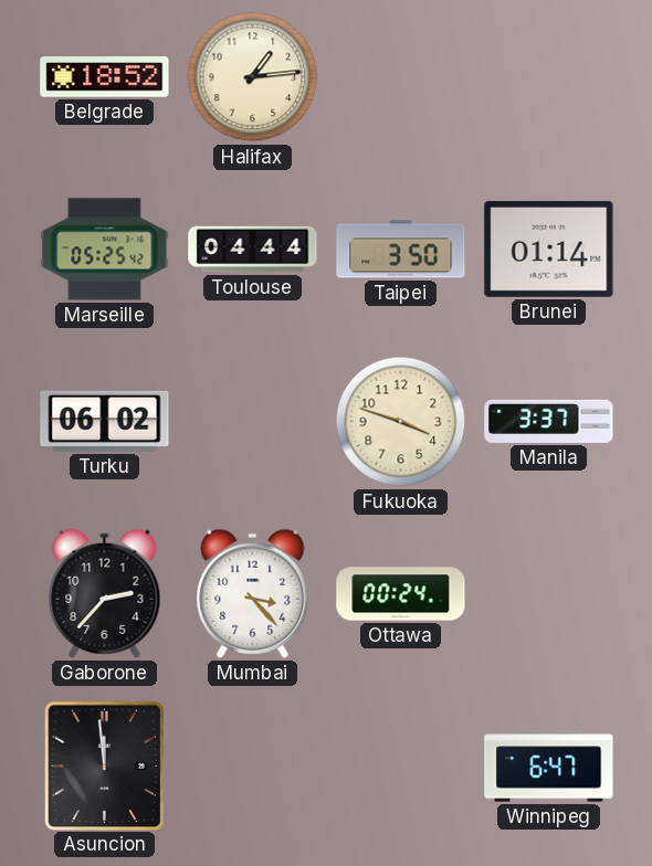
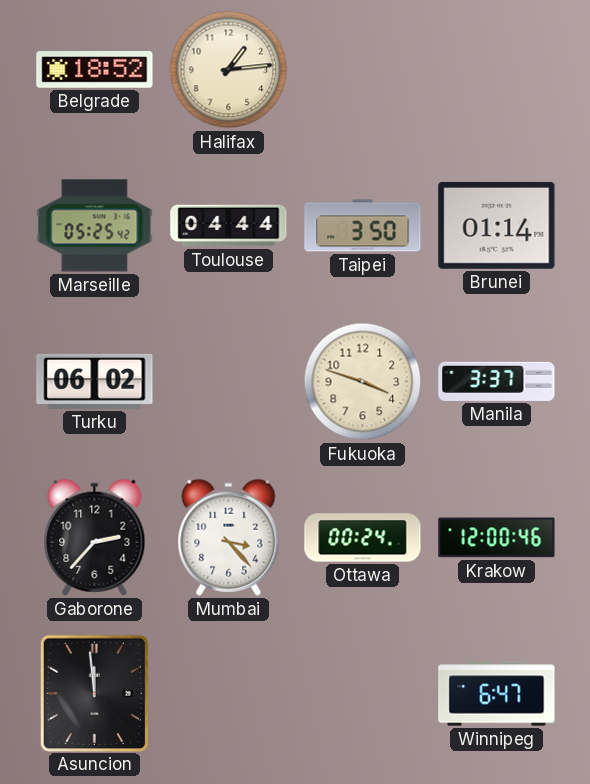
Krakow: none -> 12:00
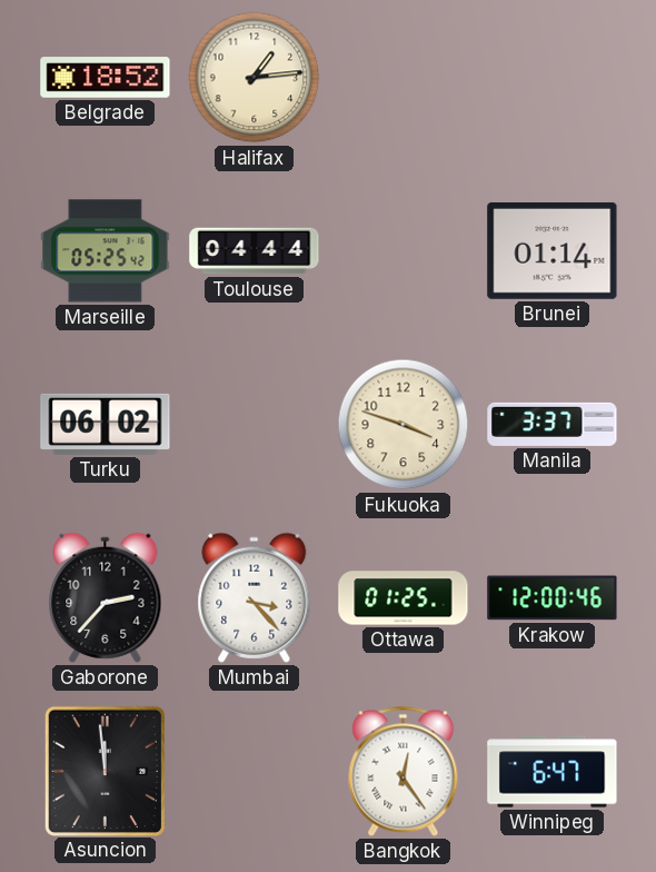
Taipei: 3:50 -> none
Ottawa: 00:24 -> 01:25
Bangkok: none -> 12:24
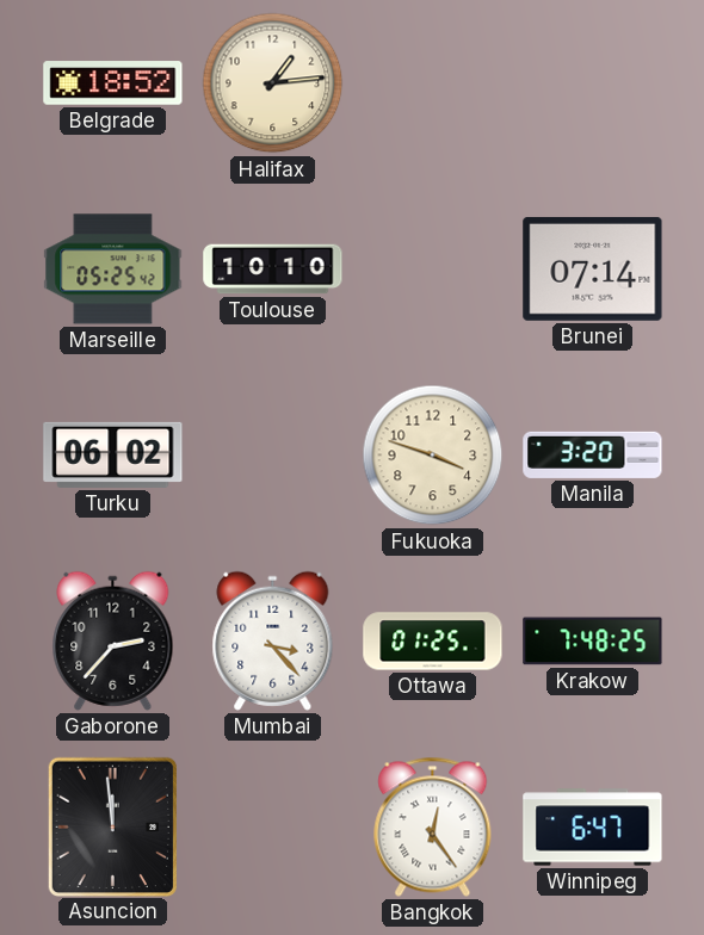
Toulouse: 04:44 -> 10:10
Brunei: 01:14 -> 07:14
Manila: 3:37 -> 3:20
Krakow: 12:00 -> 7:48
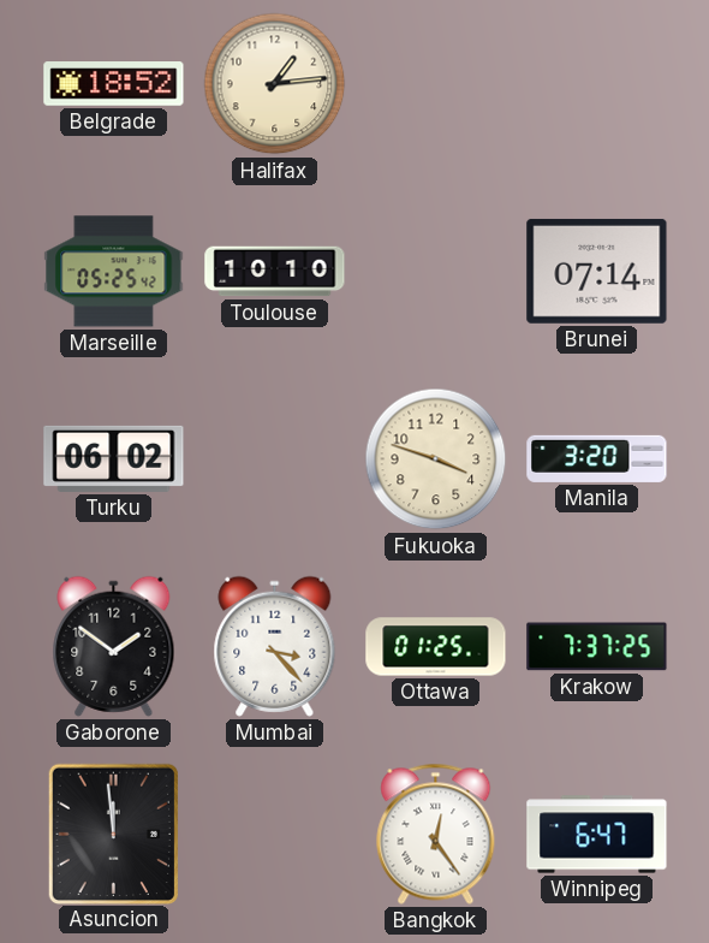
Gaborone: 2:37 -> 1:51
Krakow: 7:48 -> 7:37
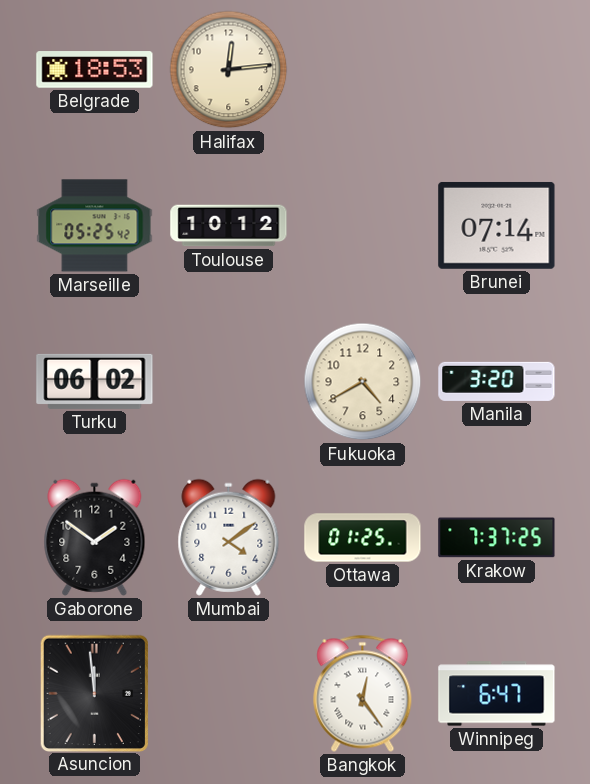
Belgrade: 18:52 -> 18:53
Halifax: 1:14 -> 12:14
Toulouse: 10:10 -> 10:12
Fukuoka: 3:48 -> 4:40
Mumbai: 3:23 -> 4:09
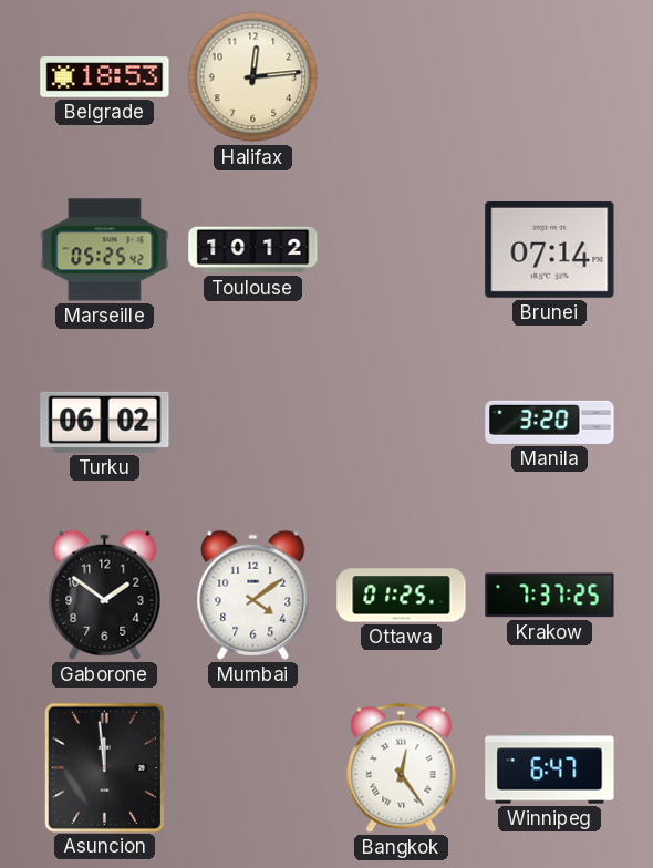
Fukuoka: 4:40 -> none
